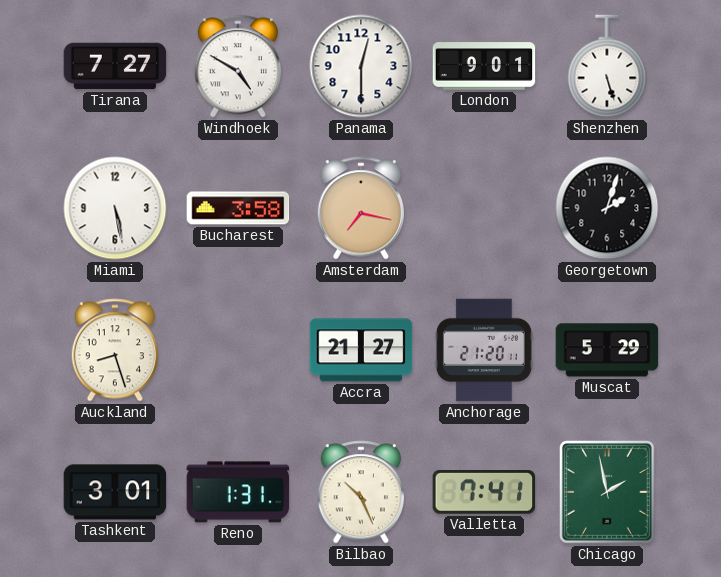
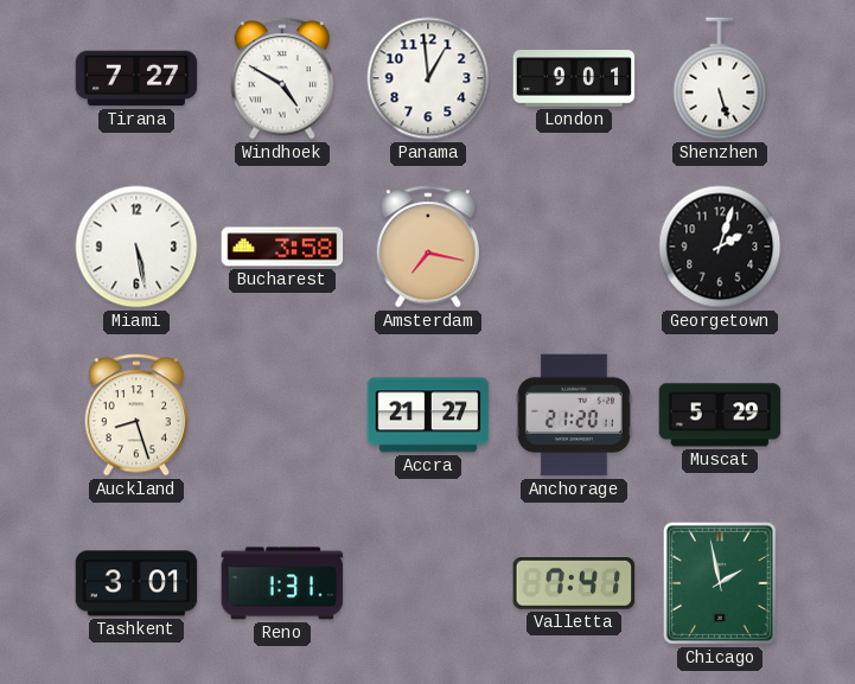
Panama: 12:30 -> 12:59
Bilbao: 10:26 -> none
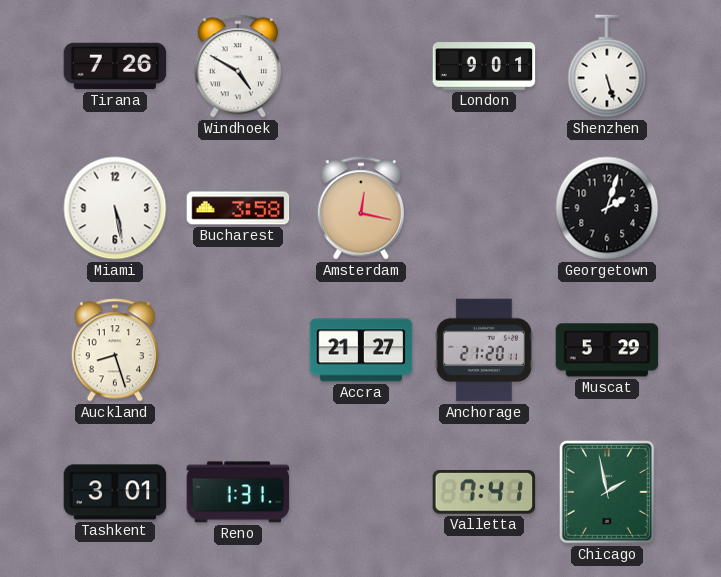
Tirana: 7:27 -> 7:26
Panama: 12:59 -> none
Amsterdam: 7:17 -> 12:17
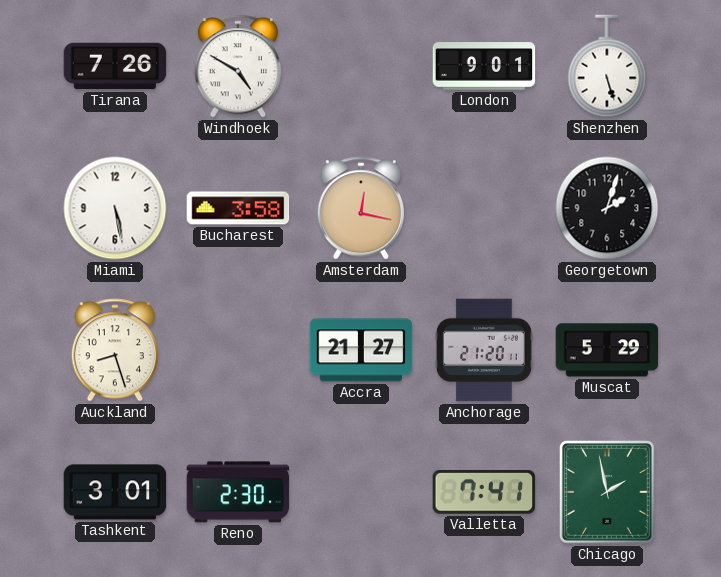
Reno: 1:31 -> 2:30
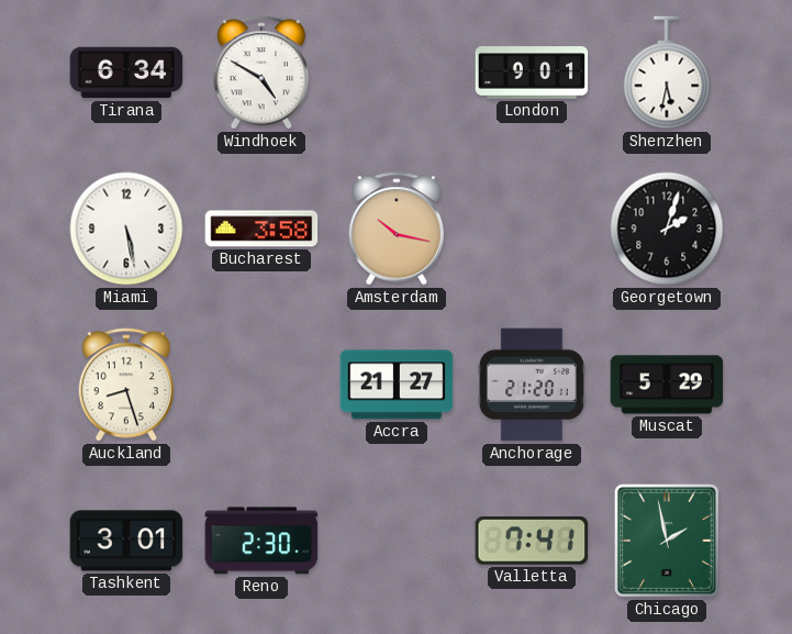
Tirana: 7:26 -> 6:34
Shenzhen: 5:27 -> 5:32
Amsterdam: 12:17 -> 10:17
